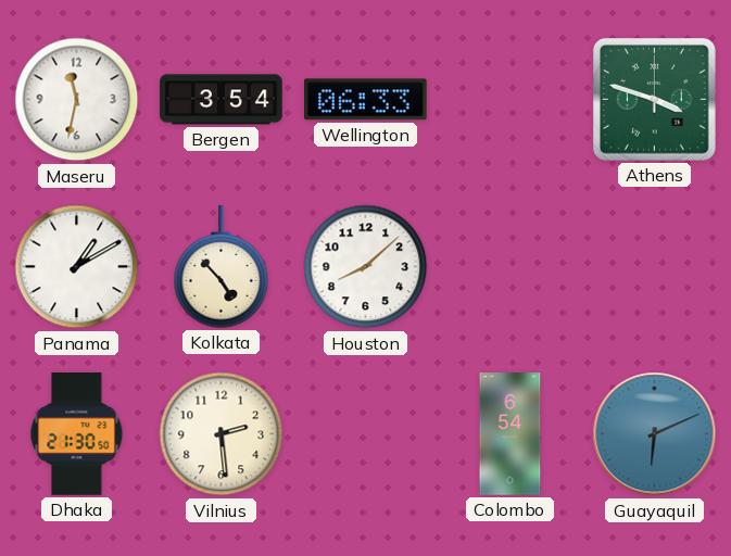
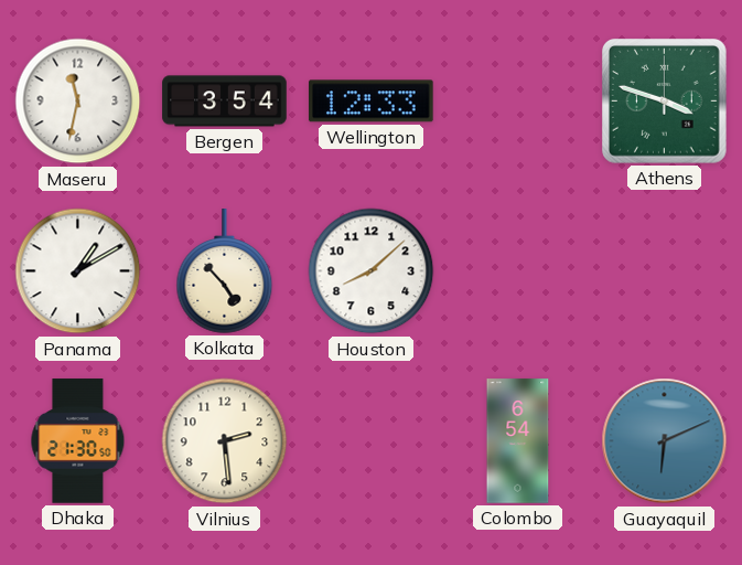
Wellington: 06:33 -> 12:33
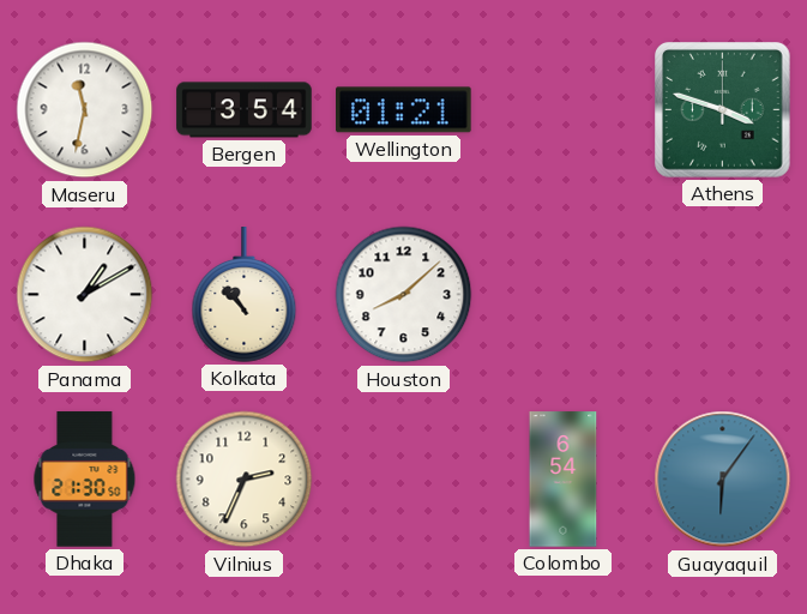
Wellington: 12:33 -> 01:21
Kolkata: 4:53 -> 10:53
Vilnius: 2:29 -> 2:34
Guayaquil: 6:11 -> 6:06
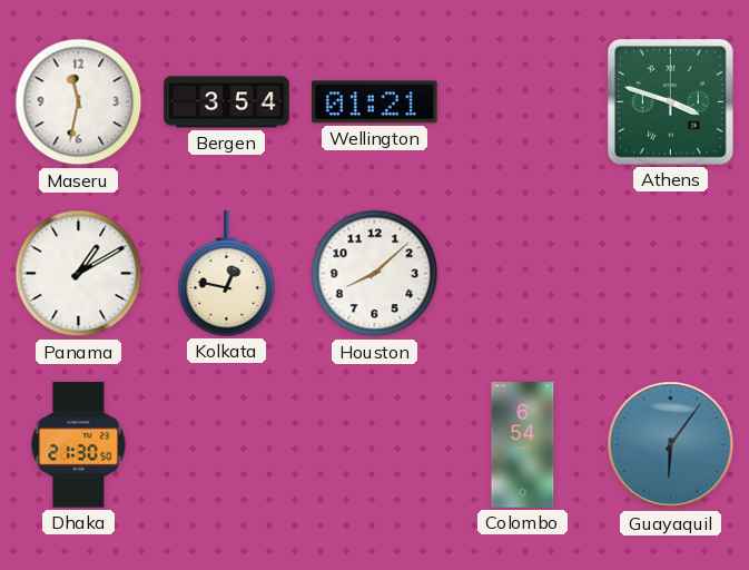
Kolkata: 10:53 -> 12:47
Vilnius: 2:34 -> none
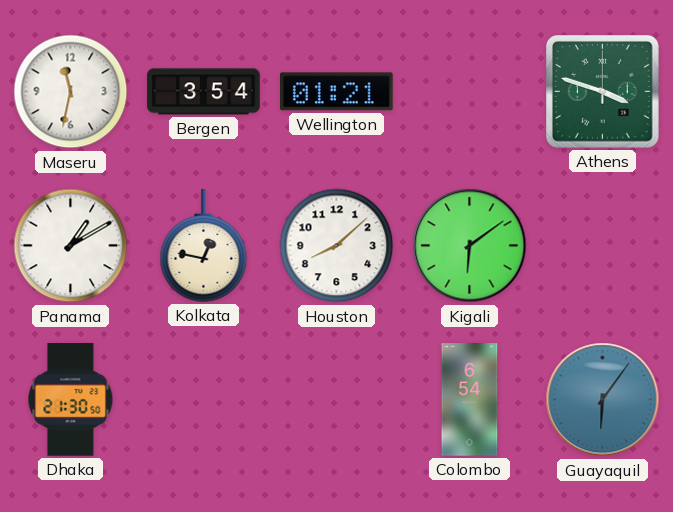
Kigali: none -> 6:09
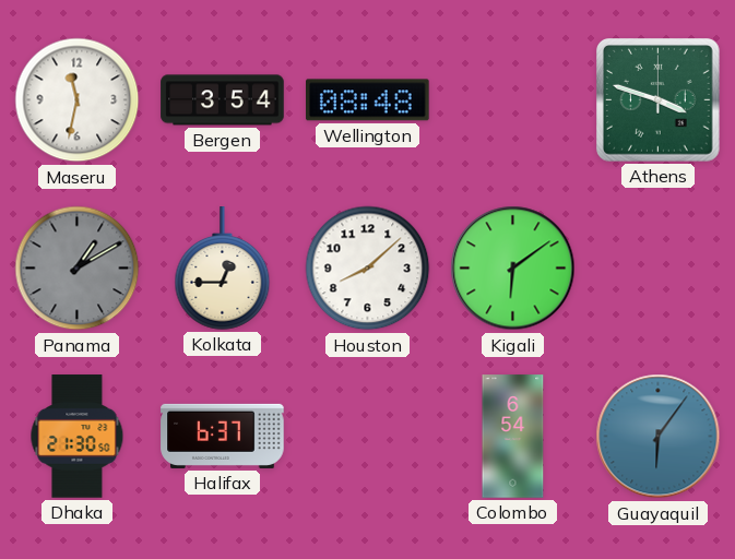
Wellington: 01:21 -> 08:48
Panama dial: white -> grey
Kolkata: 12:47 -> 12:45
Halifax: none -> 6:37
